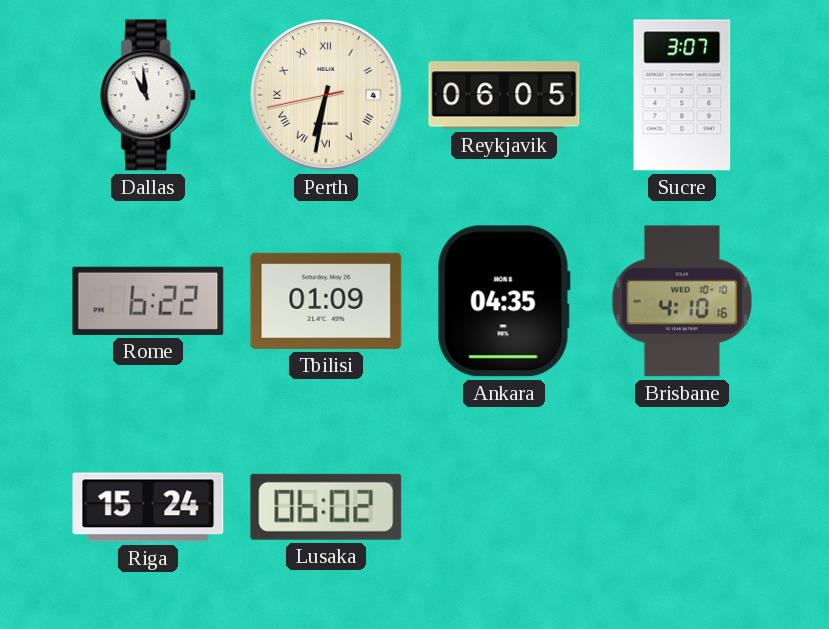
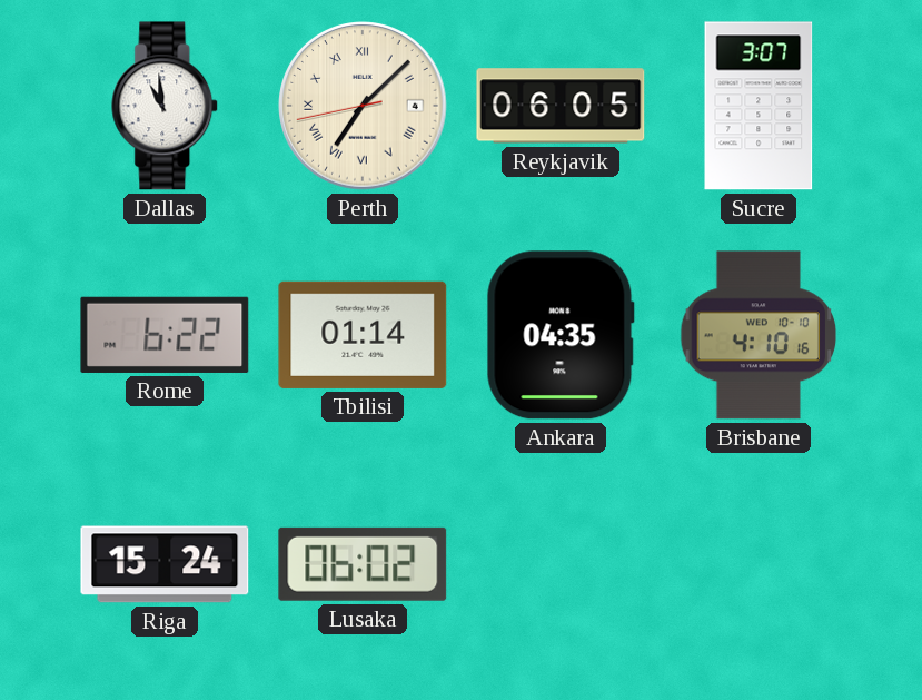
Perth: 6:31 -> 7:07
Tbilisi: 01:09 -> 01:14
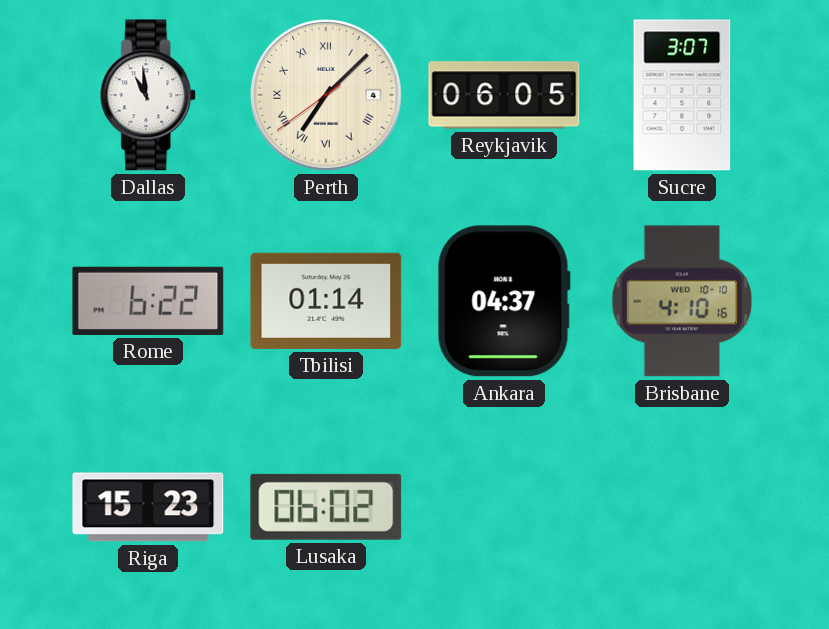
Perth: 7:07:43 -> 7:07:39
Ankara: 04:35 -> 04:37
Riga: 15:24 -> 15:23
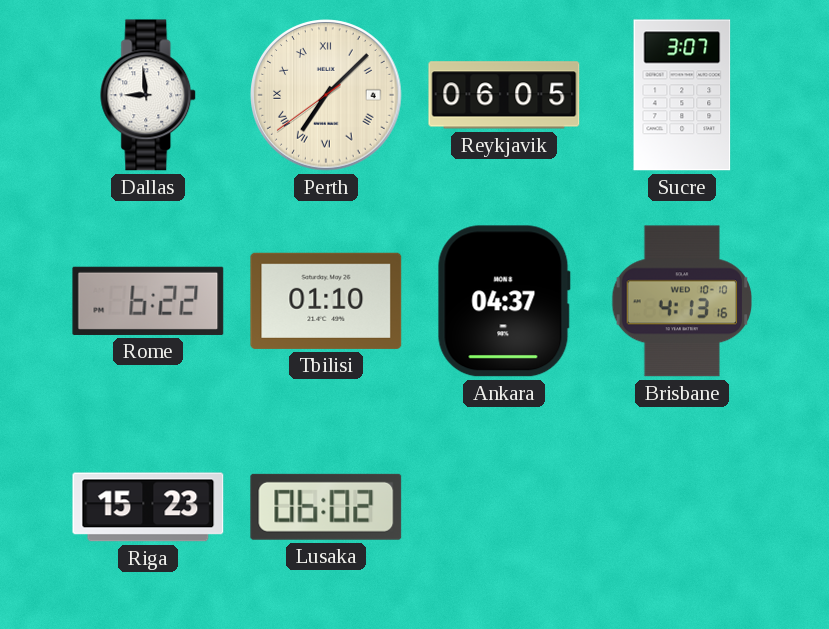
Dallas: 10:59 -> 8:59
Tbilisi: 01:14 -> 01:10
Brisbane: 4:10 -> 4:13
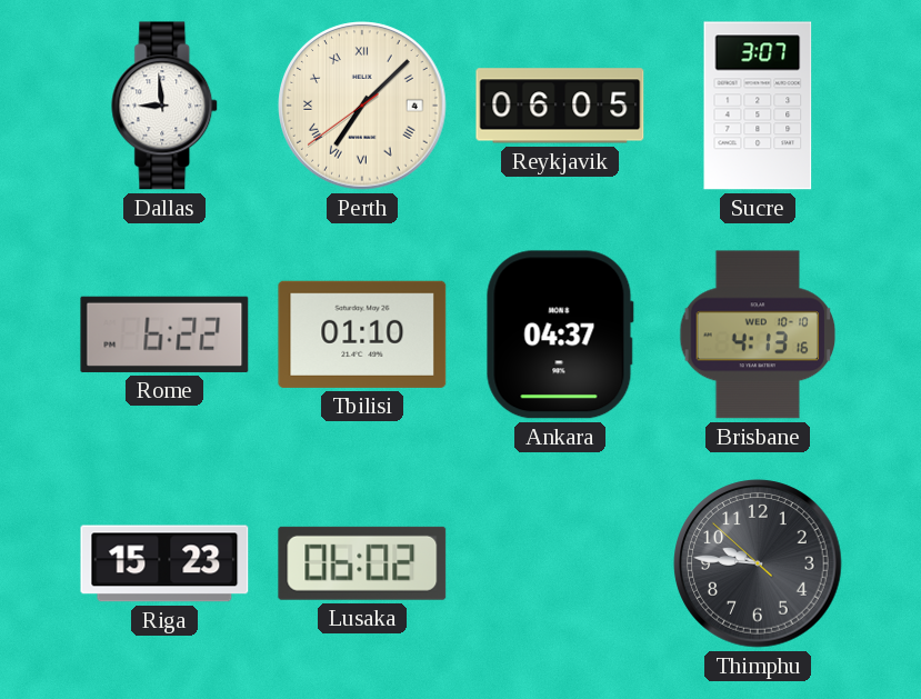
Thimphu: none -> 9:45
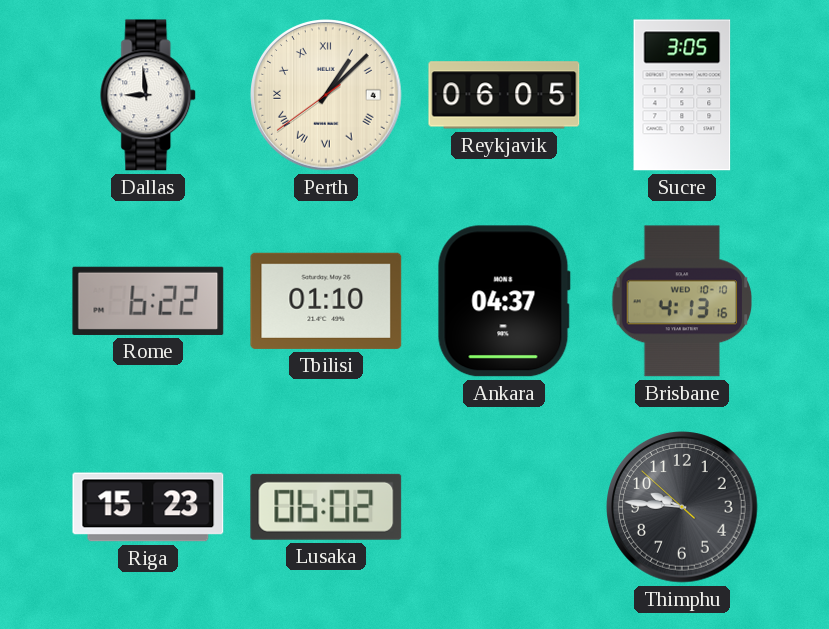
Perth: 7:07 -> 1:07
Sucre: 3:07 -> 3:05
